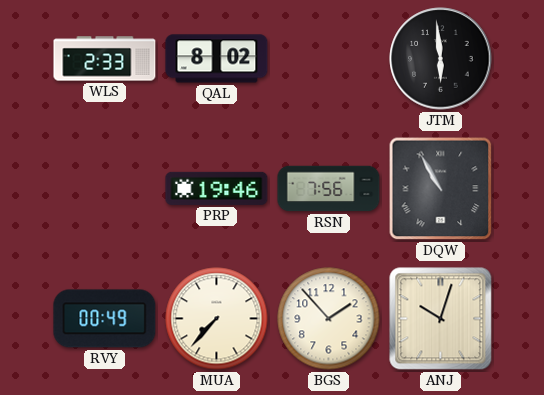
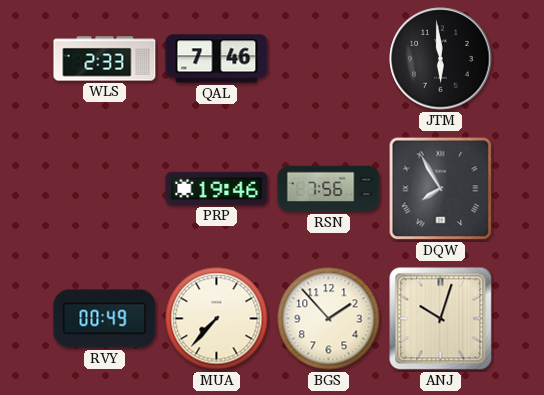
QAL: 8:02 -> 7:46
DQW: 10:55 -> 7:55
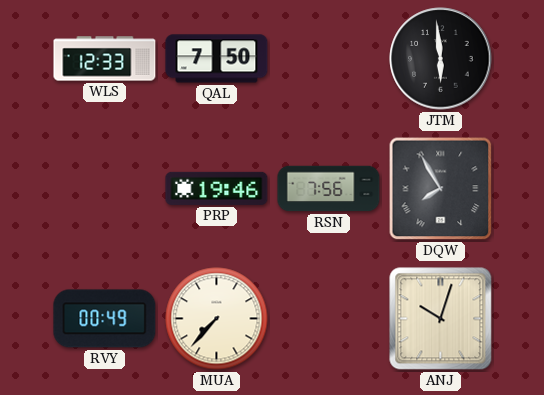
WLS: 2:33 -> 12:33
QAL: 7:46 -> 7:50
BGS: 1:53 -> none
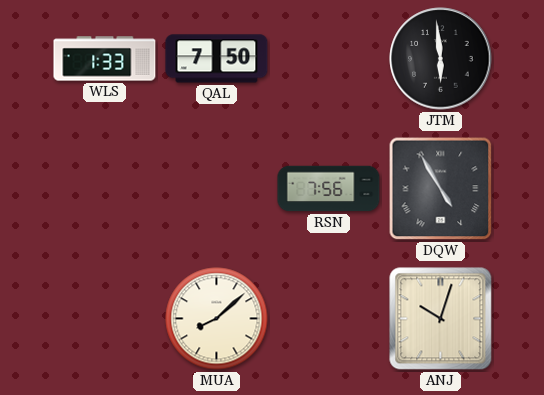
WLS: 12:33 -> 1:33
PRP: 19:46 -> none
DQW: 7:55 -> 4:55
RVY: 00:49 -> none
MUA: 7:37 -> 8:08
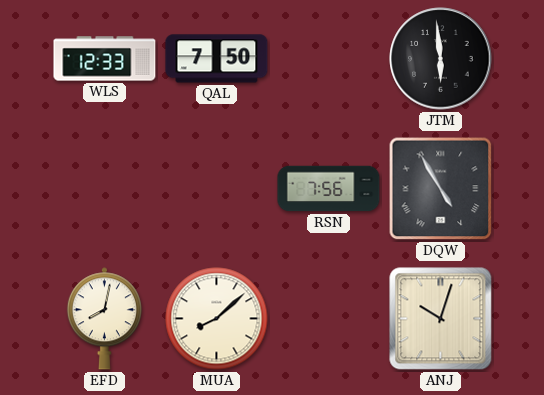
WLS: 1:33 -> 12:33
EFD: none -> 8:02
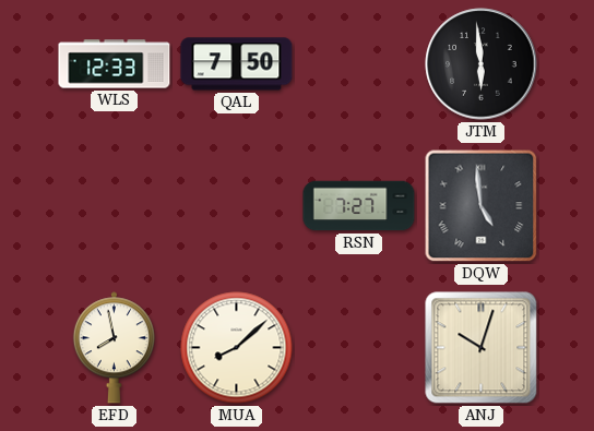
RSN: 7:56 -> 7:27
DQW: 4:55 -> 4:59
EFD: 8:02 -> 7:58
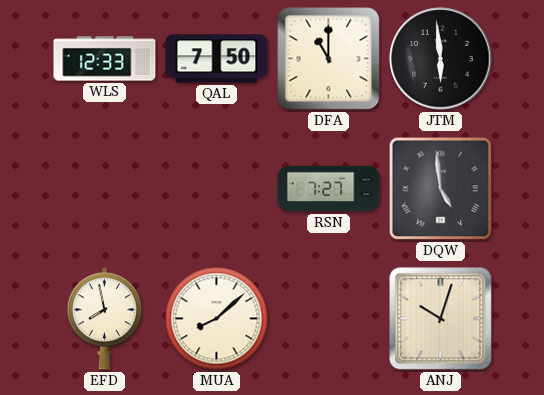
DFA: none -> 11:00
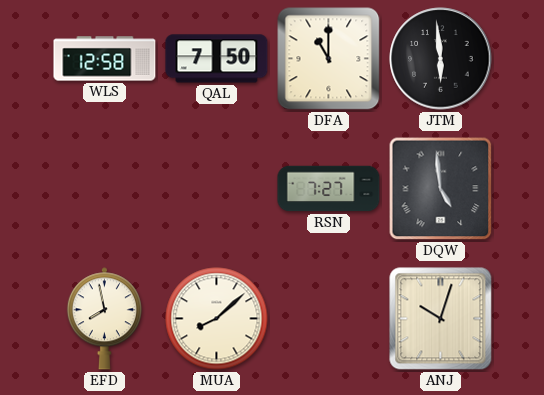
WLS: 12:33 -> 12:58
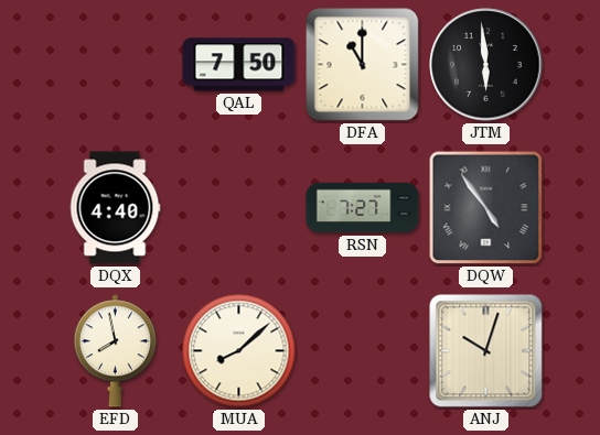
WLS: 12:58 -> none
DQX: none -> 4:40
DQW: 4:59 -> 4:54
